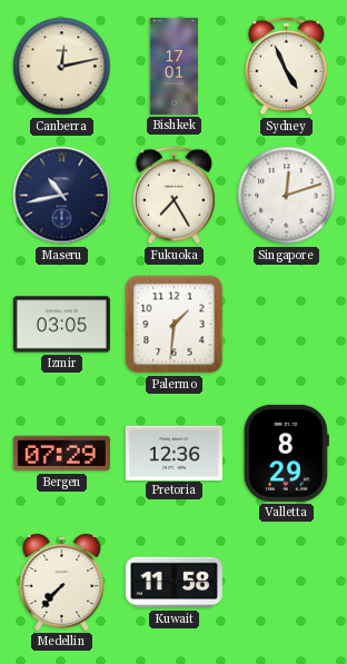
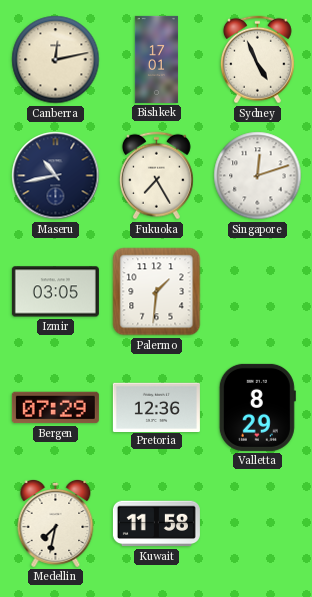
Medellin: 7:37 -> 7:32
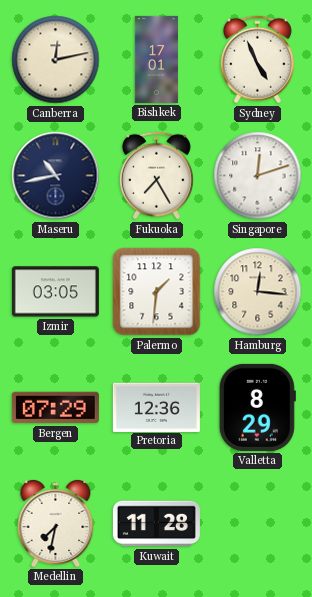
Hamburg: none -> 12:16
Kuwait: 11:58 -> 11:28
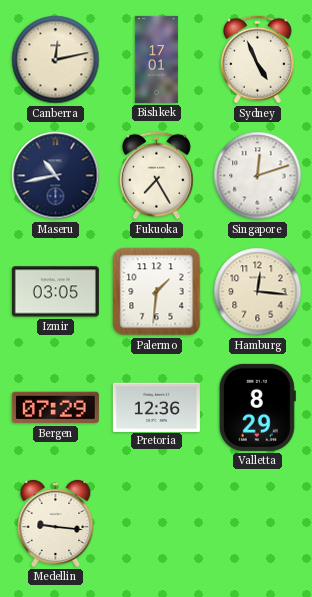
Medellin: 7:32 -> 9:16
Kuwait: 11:28 -> none
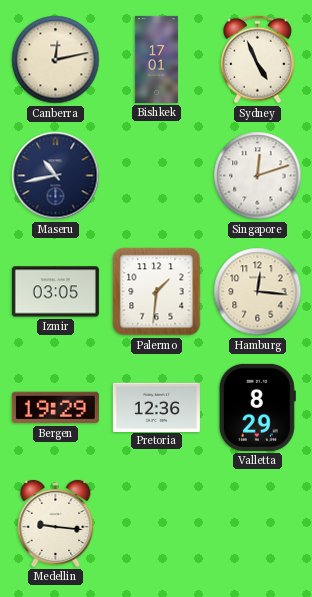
Fukuoka: 7:25 -> none
Bergen: 07:29 -> 19:29
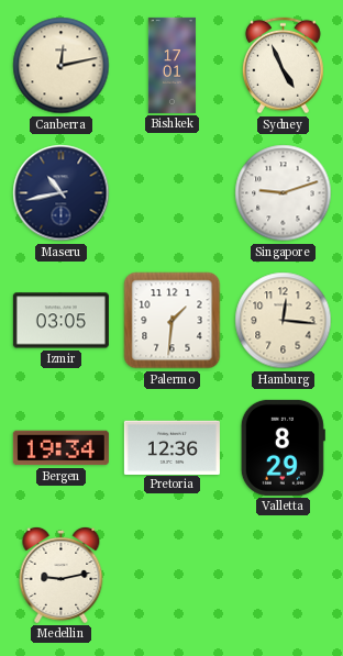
Singapore: 12:12 -> 9:12
Bergen: 19:29 -> 19:34
Medellin: 9:16 -> 9:13
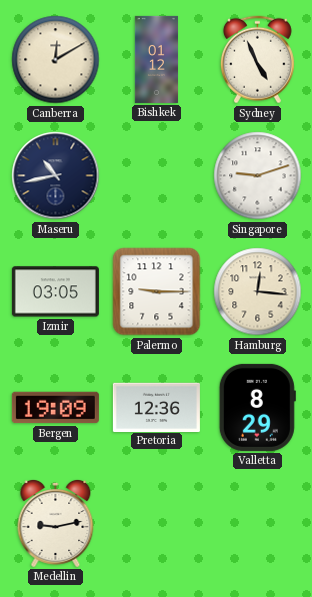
Canberra: 12:13 -> 12:10
Bishkek: 17:01 -> 01:12
Palermo: 1:31 -> 9:15
Bergen: 19:34 -> 19:09
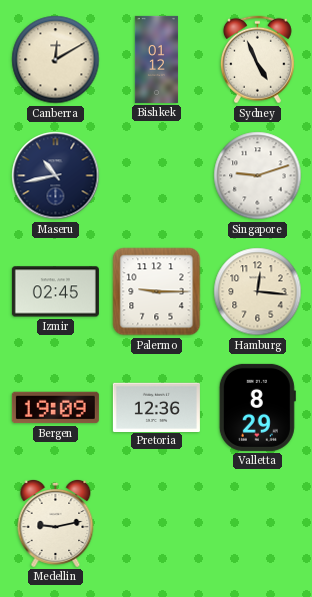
Izmir: 03:05 -> 02:45
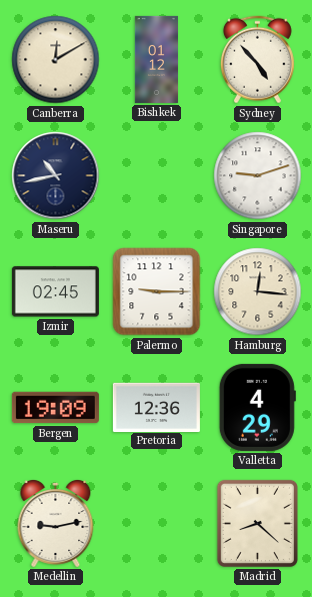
Sydney: 4:56 -> 4:53
Valletta: 8:29 -> 4:29
Madrid: none -> 8:22
